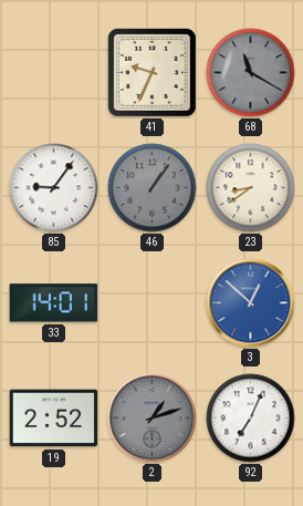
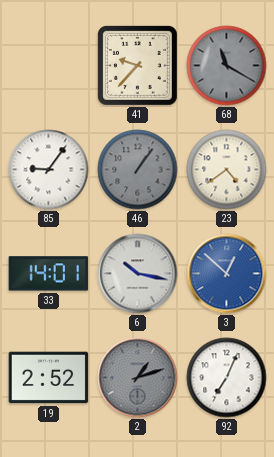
41: 9:34 -> 9:37
23: 8:39 -> 4:39
6: none -> 10:17
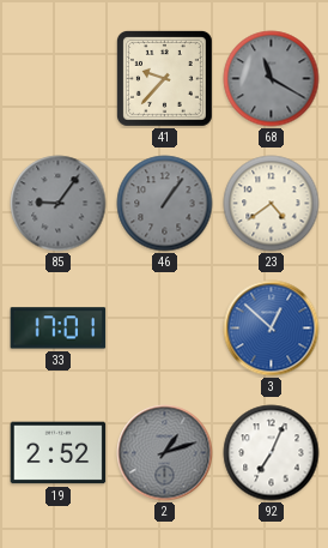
85 dial: white -> grey
33: 14:01 -> 17:01
6: 10:17 -> none
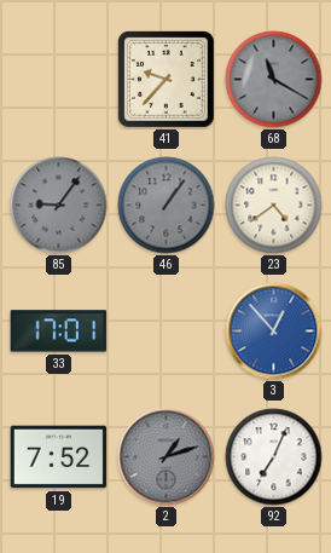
3: 12:52 -> 12:53
19: 2:52 -> 7:52
